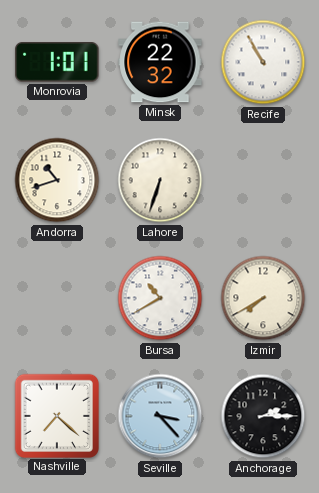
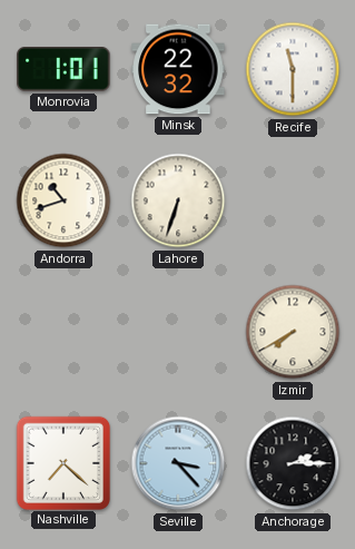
Recife: 10:55 -> 11:30
Bursa: 10:40 -> none
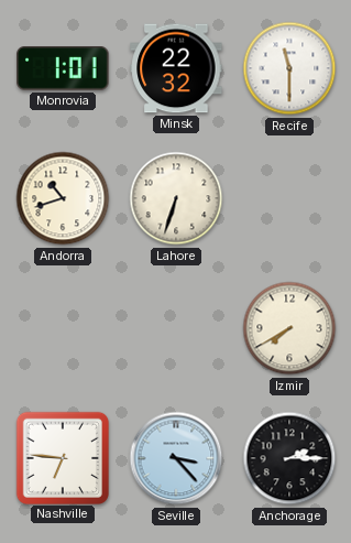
Nashville: 7:22 -> 6:46
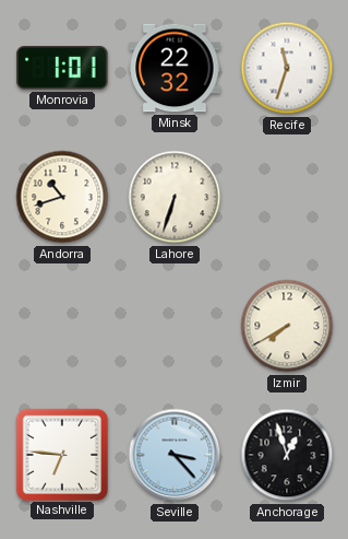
Recife: 11:30 -> 11:33
Anchorage: 2:15 -> 12:57
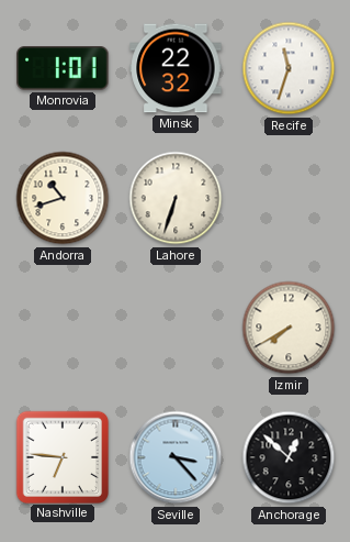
Anchorage: 12:57 -> 12:52
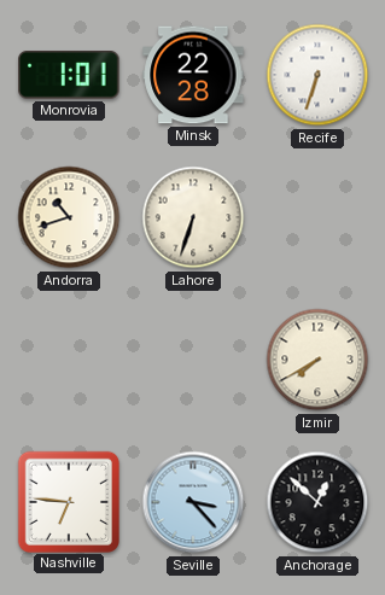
Minsk: 22:32 -> 22:28
Recife: 11:33 -> 6:33
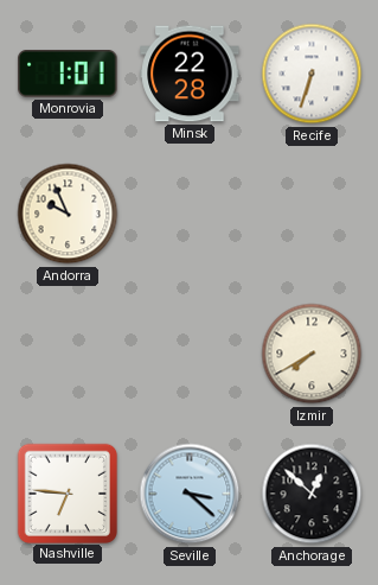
Andorra: 10:42 -> 9:56
Lahore: 6:33 -> none
Seville: 3:23 -> 3:22
